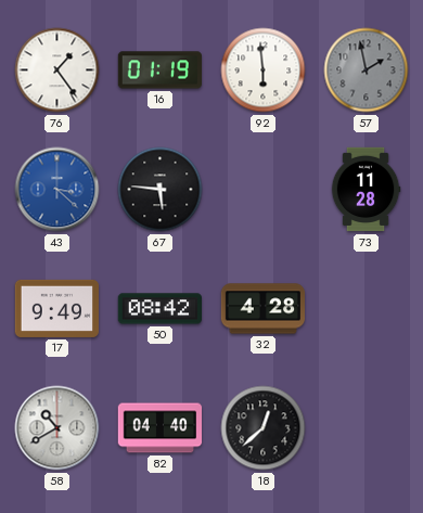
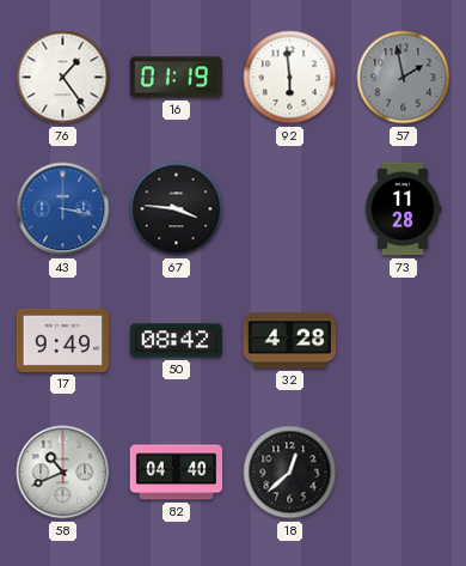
43: 3:22 -> 3:17
67: 5:46 -> 3:46
58: 10:40 -> 10:41
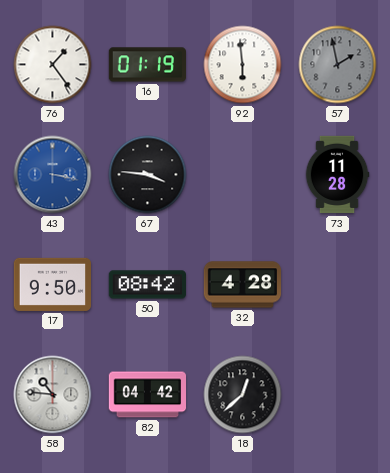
17: 9:49 -> 9:50
58: 10:41 -> 10:46
82: 04:40 -> 04:42
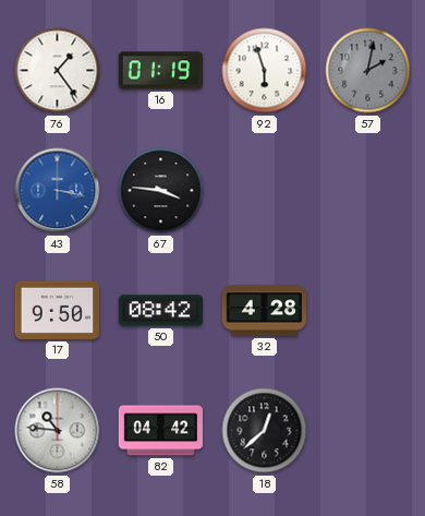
92: 5:59 -> 5:57
57: 1:58 -> 2:02
73: 11:28 -> none
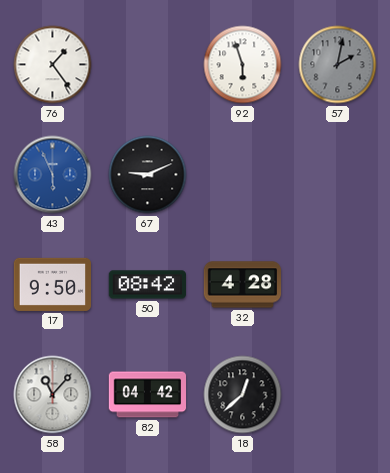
16: 01:19 -> none
43: 3:17 -> 5:56
67: 3:46 -> 9:11
58: 10:46 -> 11:07
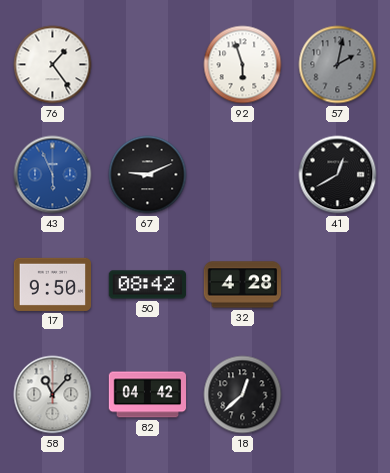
41: none -> 12:40
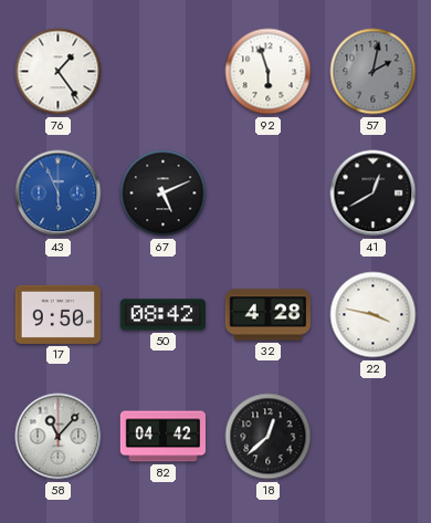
67: 9:11 -> 5:11
22: none -> 3:47
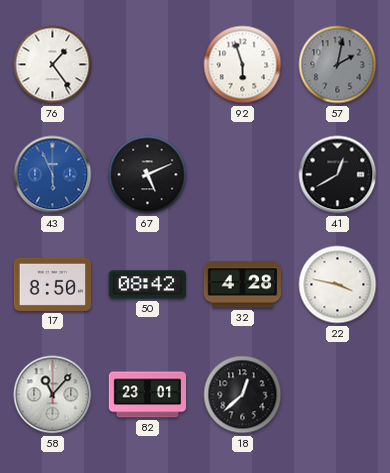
17: 9:50 -> 8:50
82: 04:42 -> 23:01
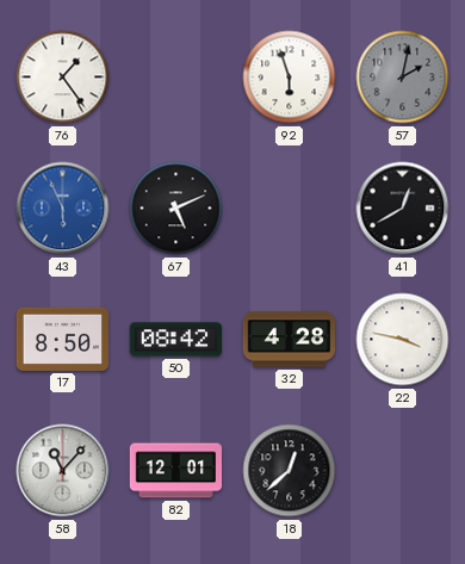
82: 23:01 -> 12:01
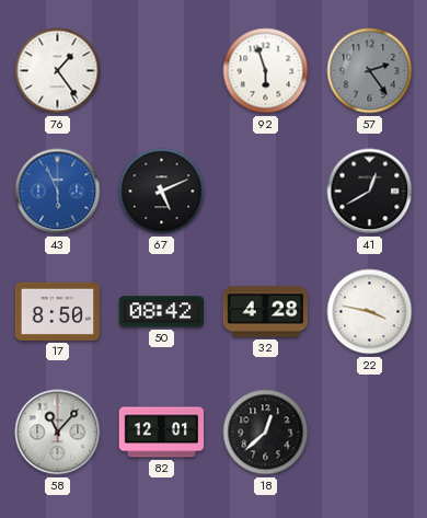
57: 2:02 -> 2:24
